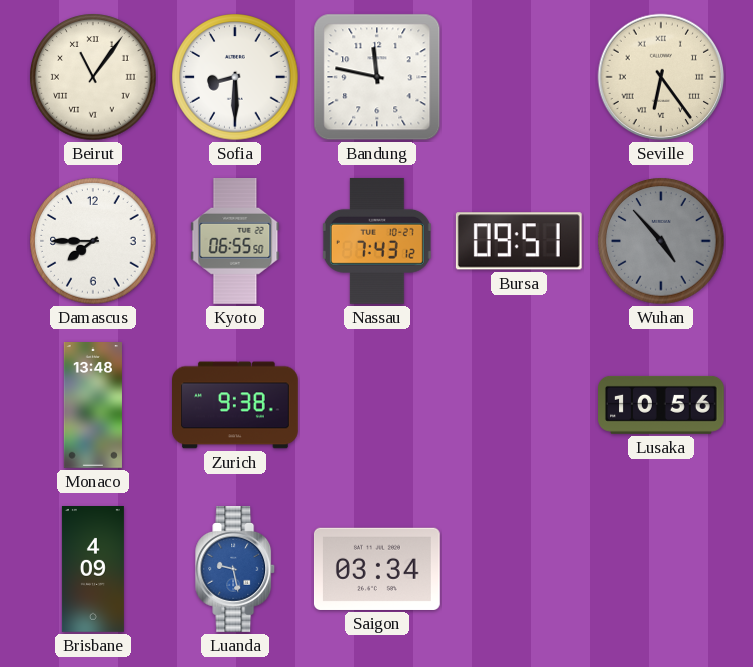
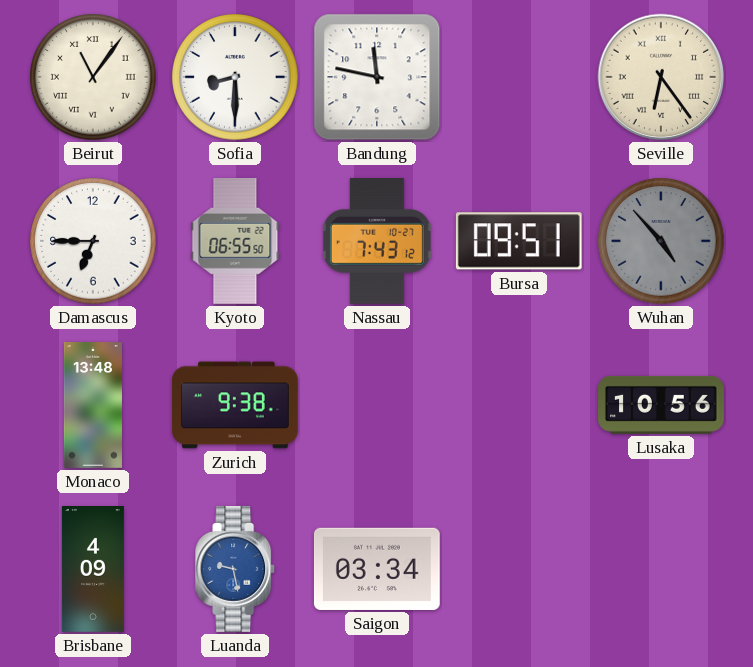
Damascus: 7:45 -> 6:45
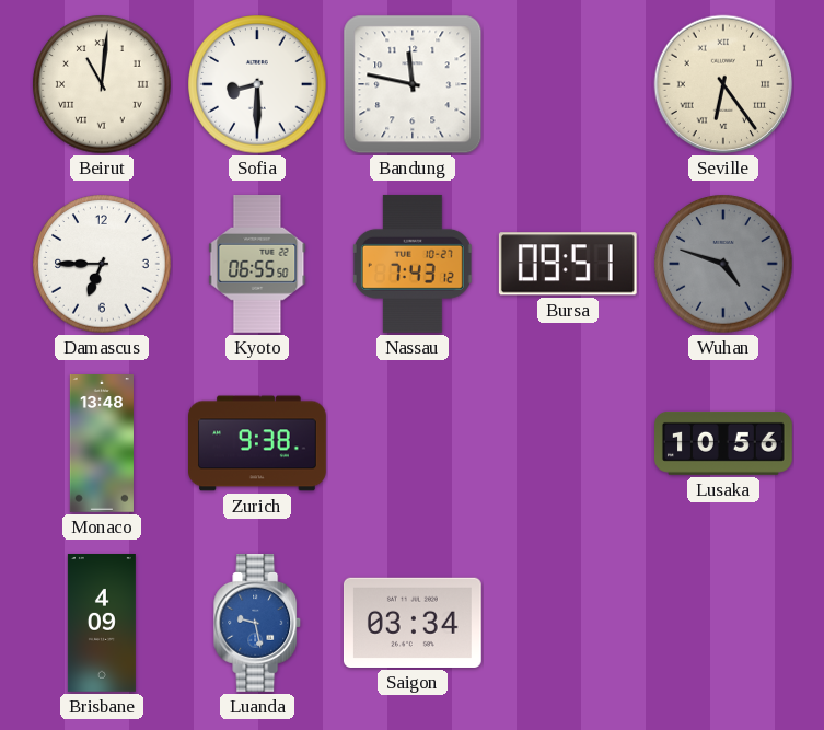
Beirut: 11:06 -> 11:01
Wuhan: 4:53 -> 4:48
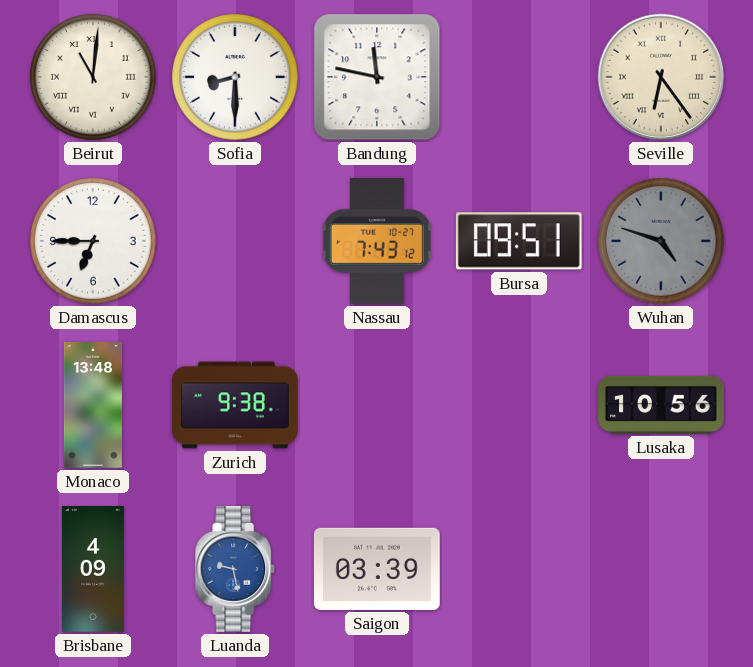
Kyoto: 06:55 -> none
Saigon: 03:34 -> 03:39
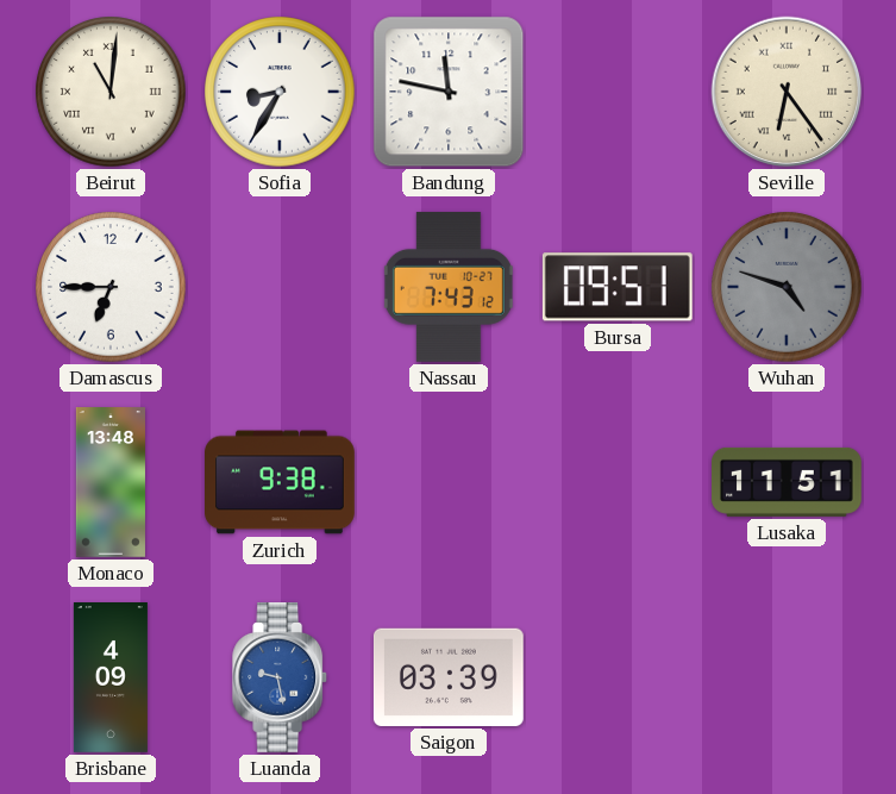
Sofia: 8:30 -> 8:35
Lusaka: 10:56 -> 11:51
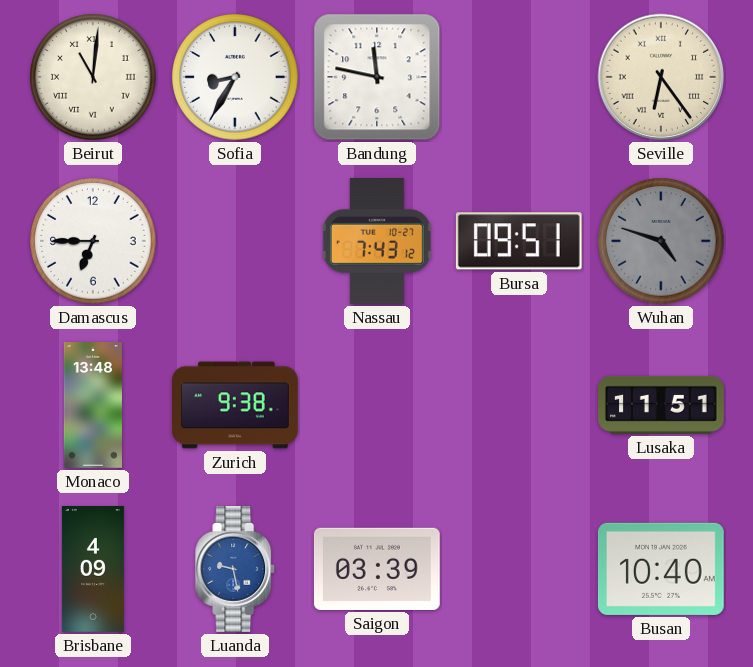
Busan: none -> 10:40
